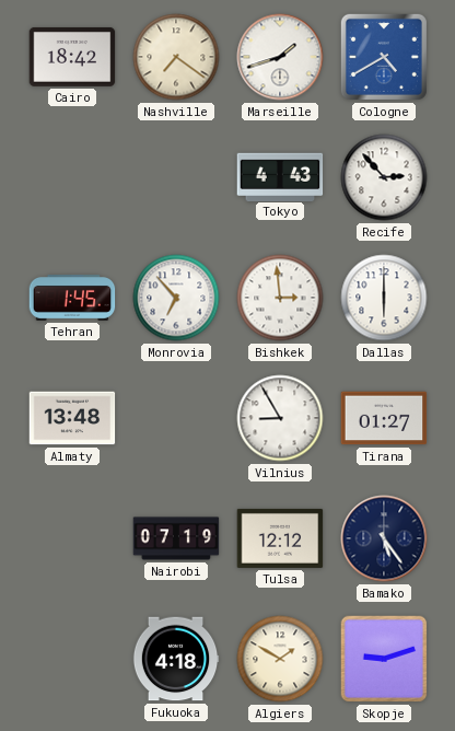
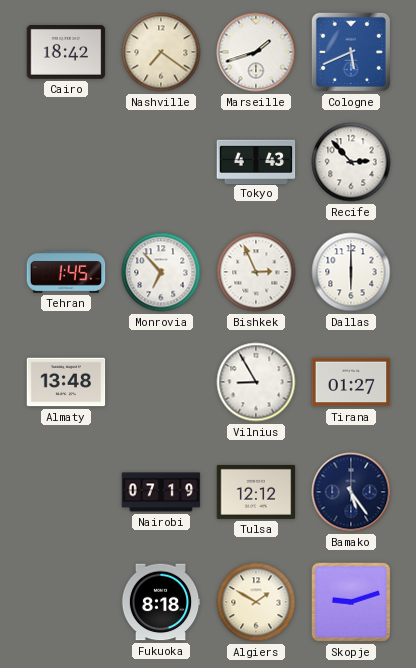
Cologne: 4:40 -> 5:41
Bishkek: 2:59 -> 2:56
Fukuoka: 4:18 -> 8:18
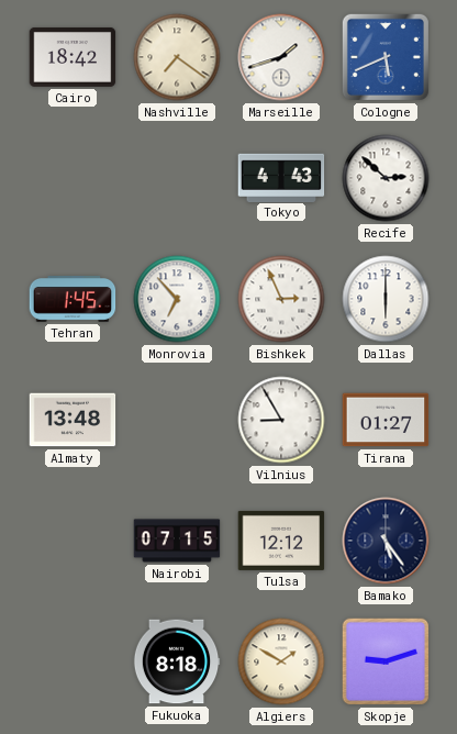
Recife: 2:53 -> 2:52
Nairobi: 07:19 -> 07:15
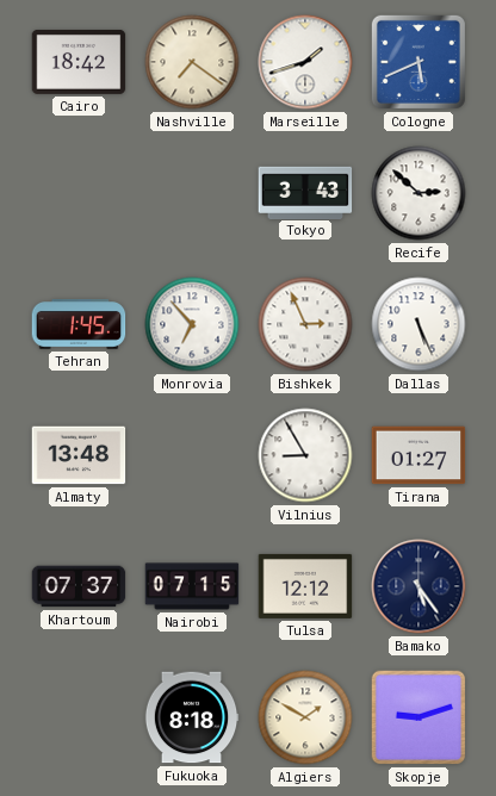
Tokyo: 4:43 -> 3:43
Dallas: 6:00 -> 5:26
Khartoum: none -> 07:37
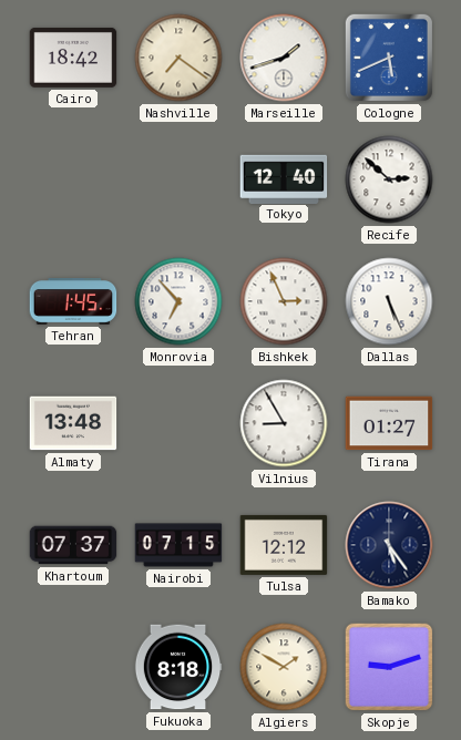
Tokyo: 3:43 -> 12:40
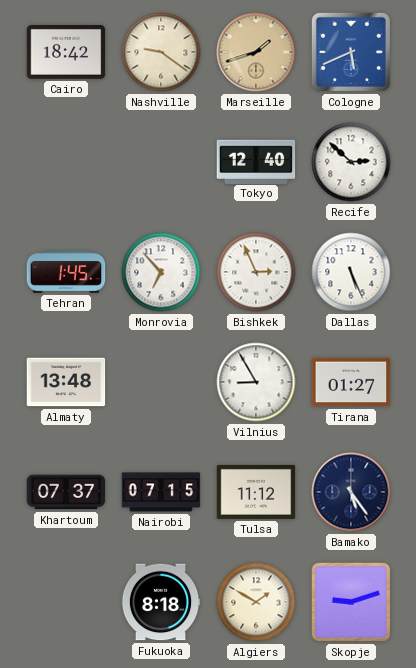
Nashville: 7:21 -> 9:21
Marseille dial: white -> champagne
Tulsa: 12:12 -> 11:12
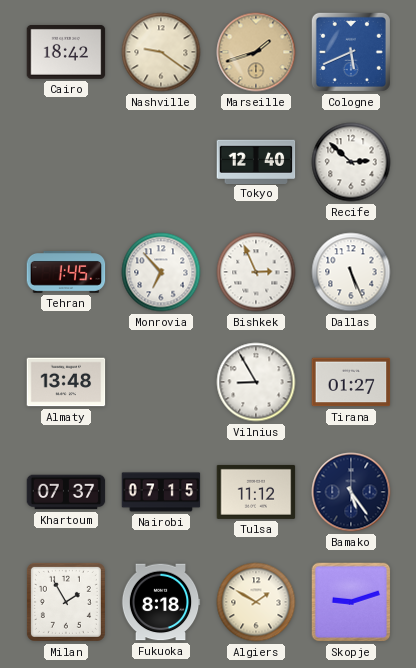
Milan: none -> 1:55
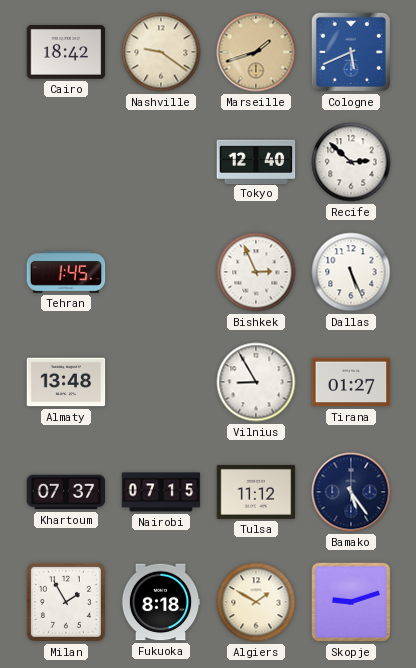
Monrovia: 6:53 -> none
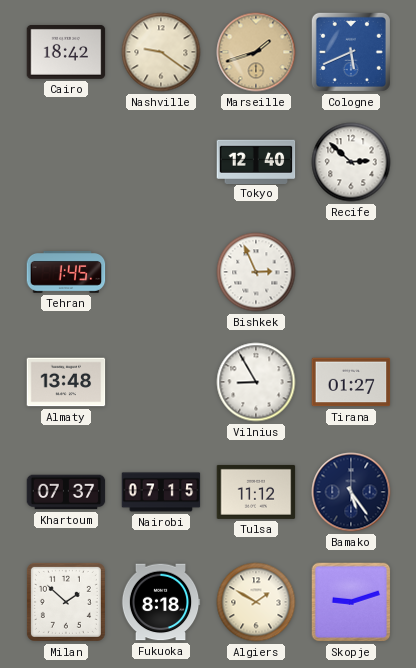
Dallas: 5:26 -> none
Milan: 1:55 -> 1:52
